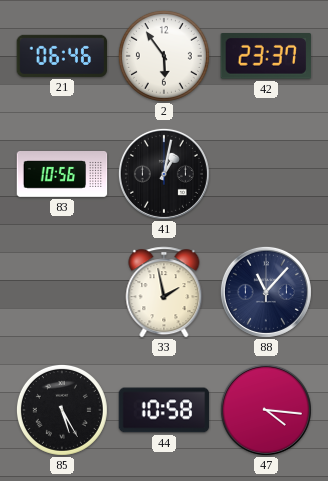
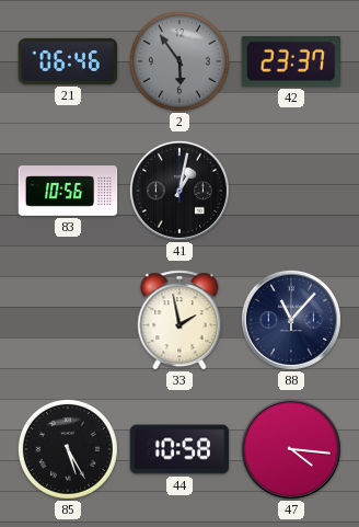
2 dial: white -> grey
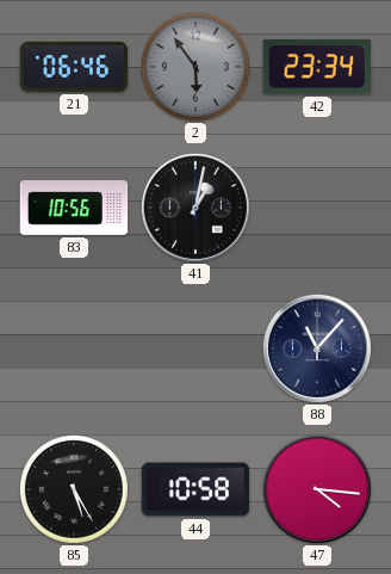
42: 23:37 -> 23:34
33: 1:58 -> none
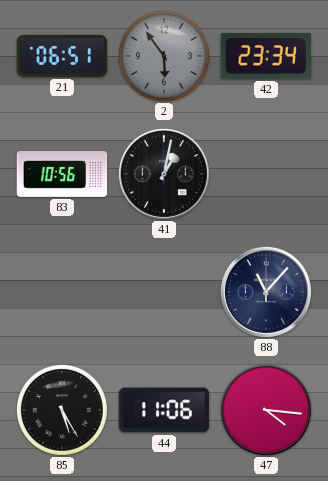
21: 06:46 -> 06:51
44: 10:58 -> 11:06
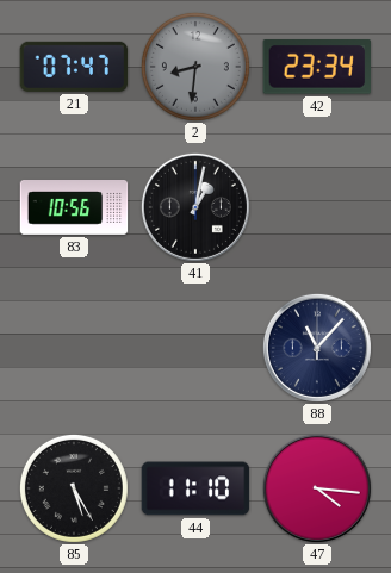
21: 06:51 -> 07:47
2: 5:54 -> 8:31
44: 11:06 -> 11:10
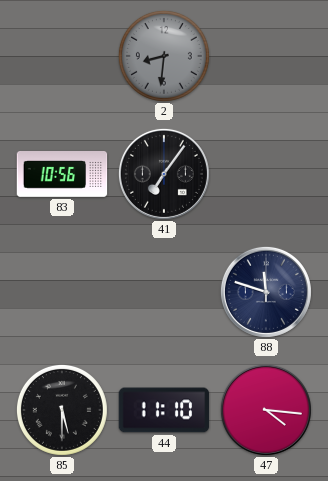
21: 07:47 -> none
42: 23:34 -> none
41: 1:02 -> 7:06
88: 11:07 -> 11:48
85: 5:25 -> 5:30
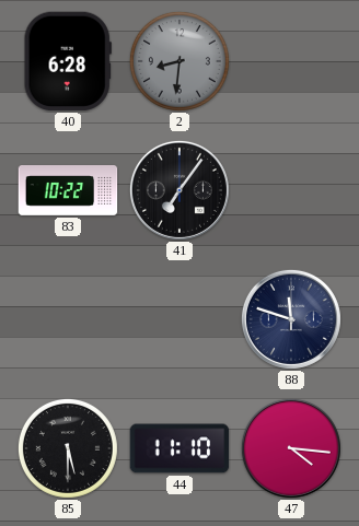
40: none -> 6:28
83: 10:56 -> 10:22
